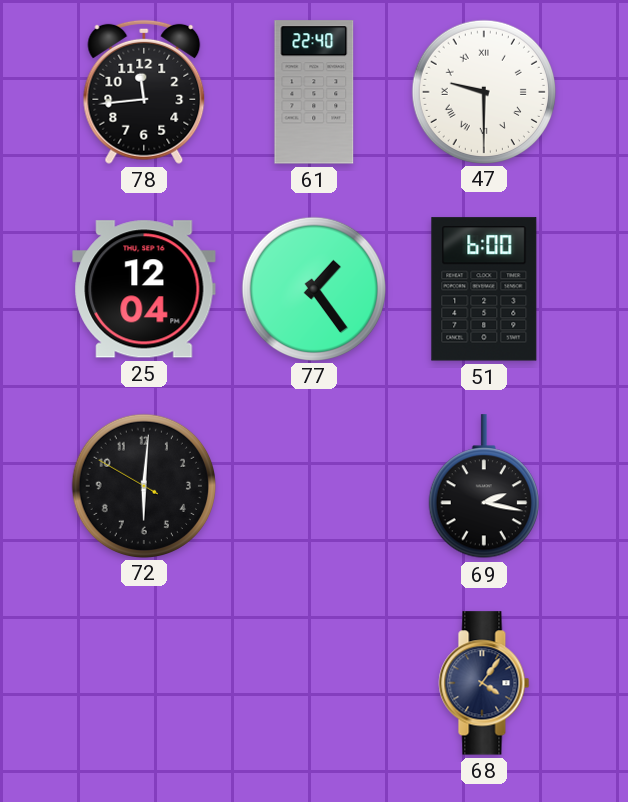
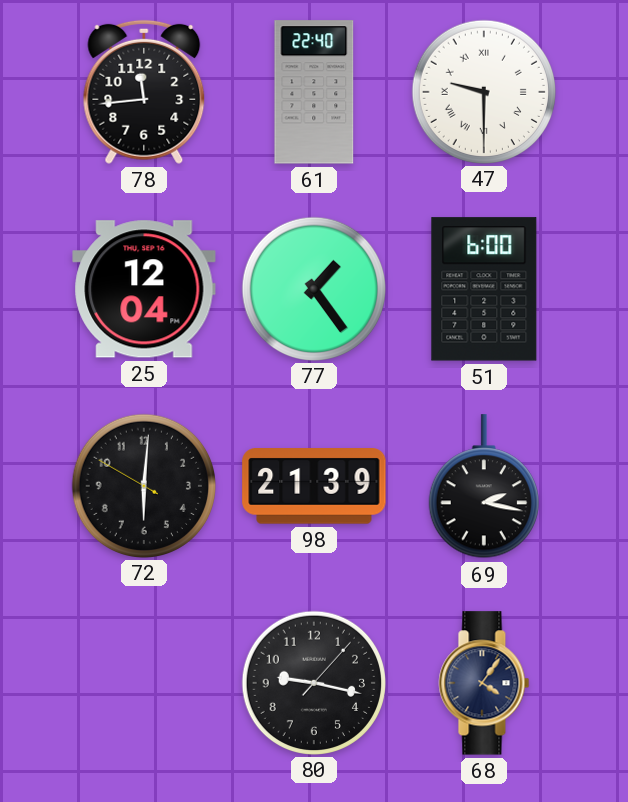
98: none -> 21:39
80: none -> 9:17
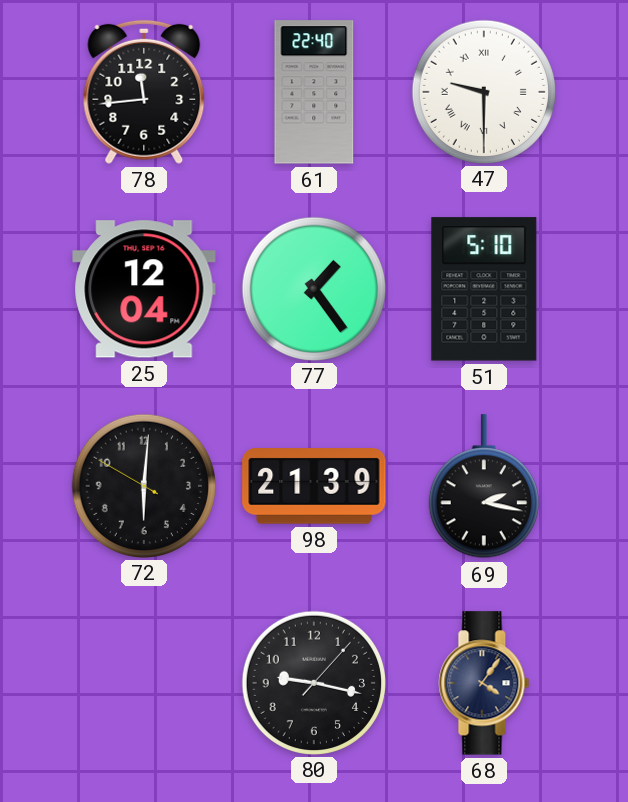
51: 6:00 -> 5:10
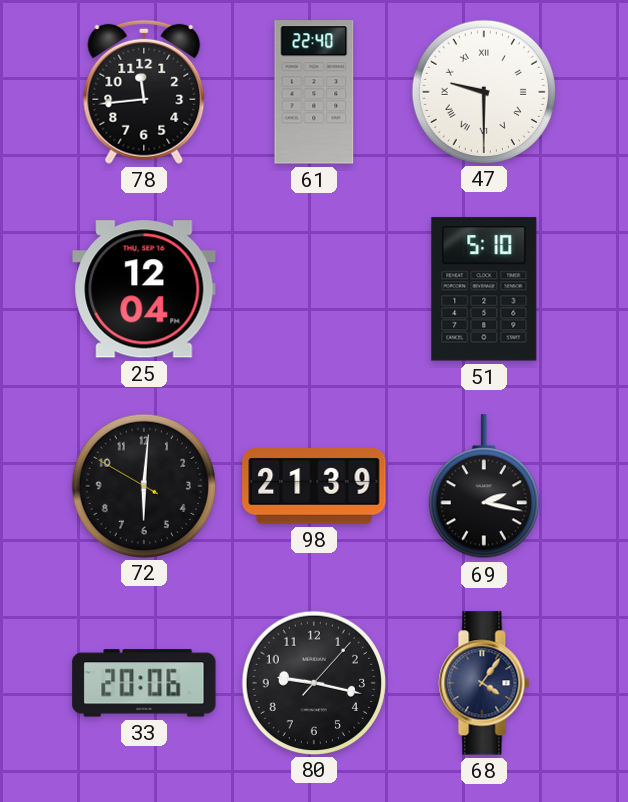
77: 1:24 -> none
33: none -> 20:06
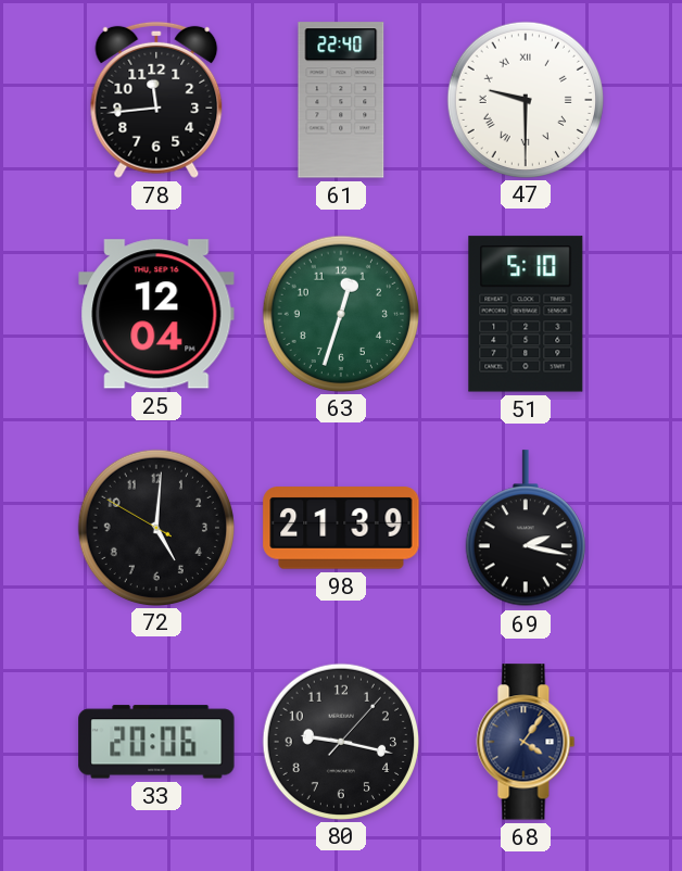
63: none -> 12:33
72: 6:00 -> 5:00
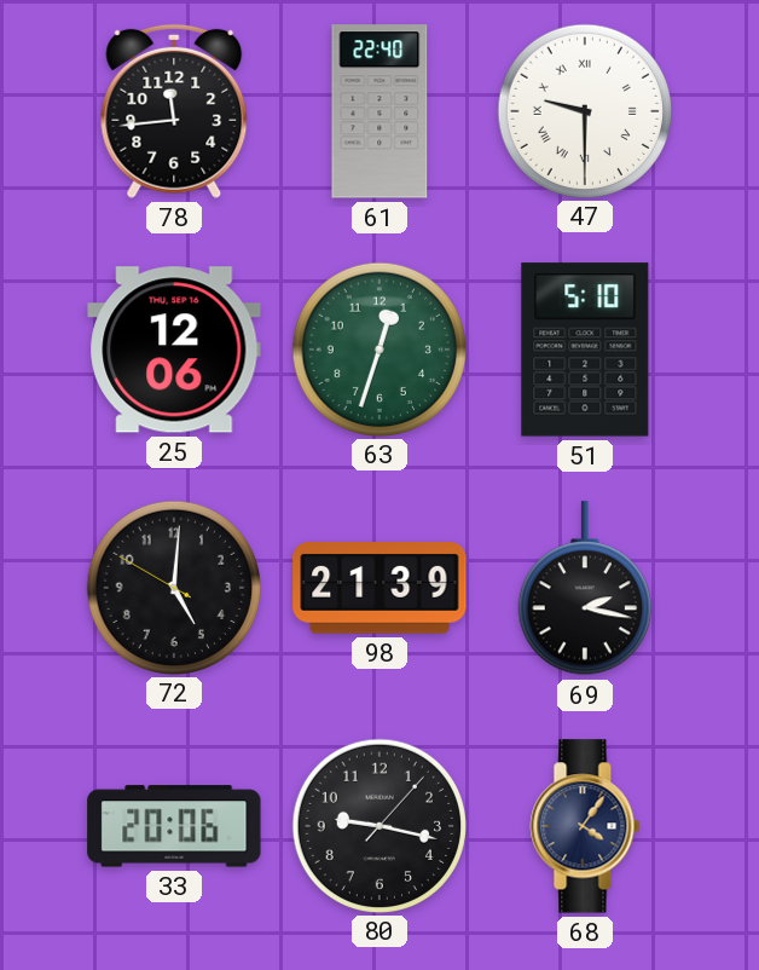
25: 12:04 -> 12:06
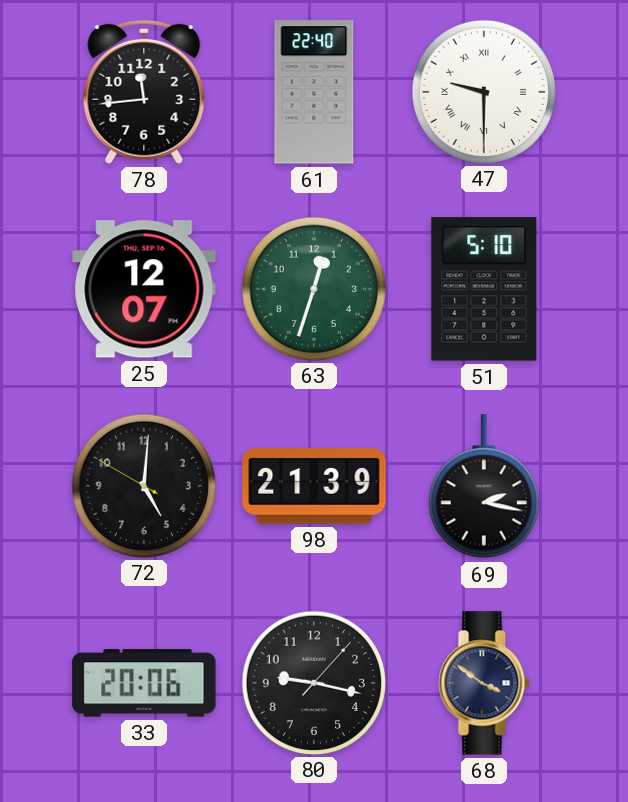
25: 12:06 -> 12:07
68: 4:06 -> 3:51
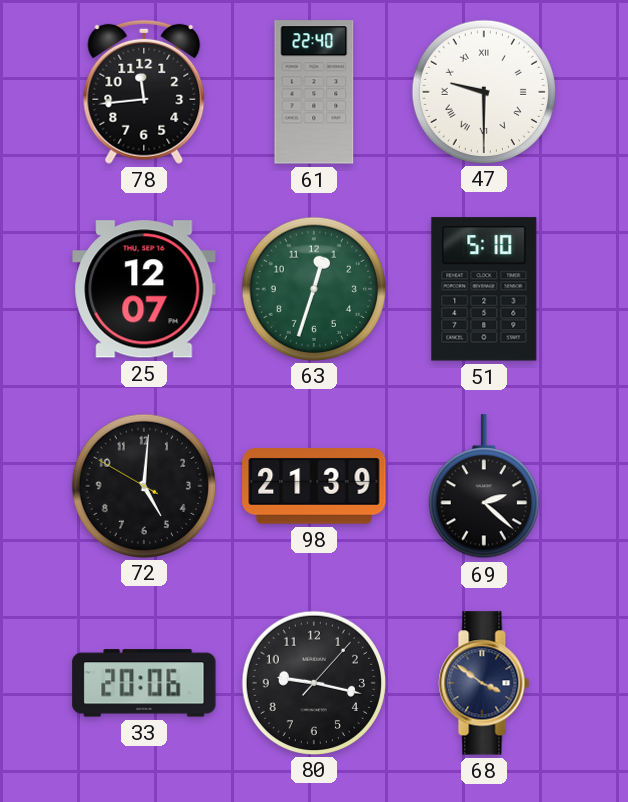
69: 2:17 -> 2:22
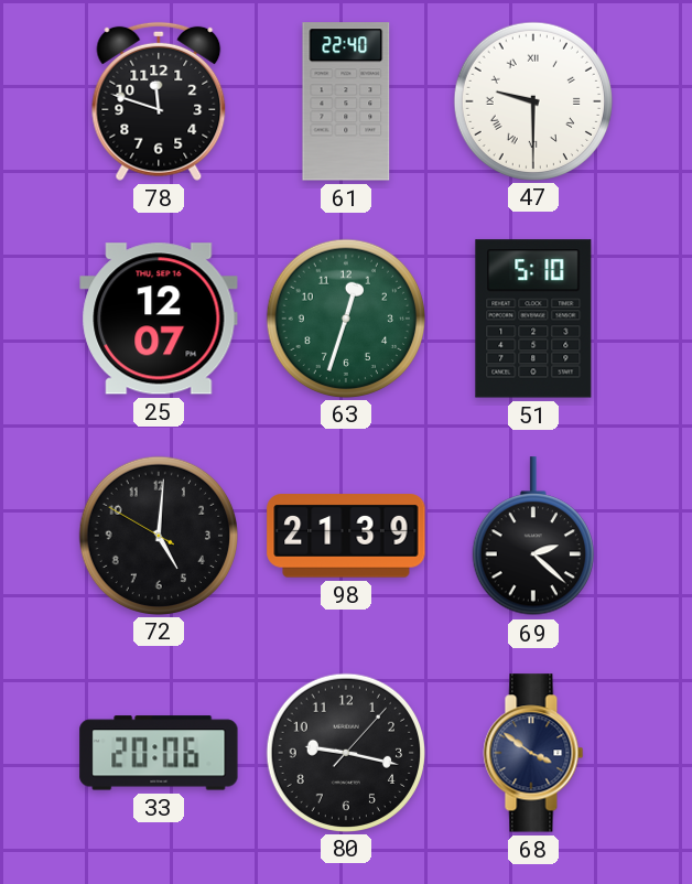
78: 11:44 -> 11:48
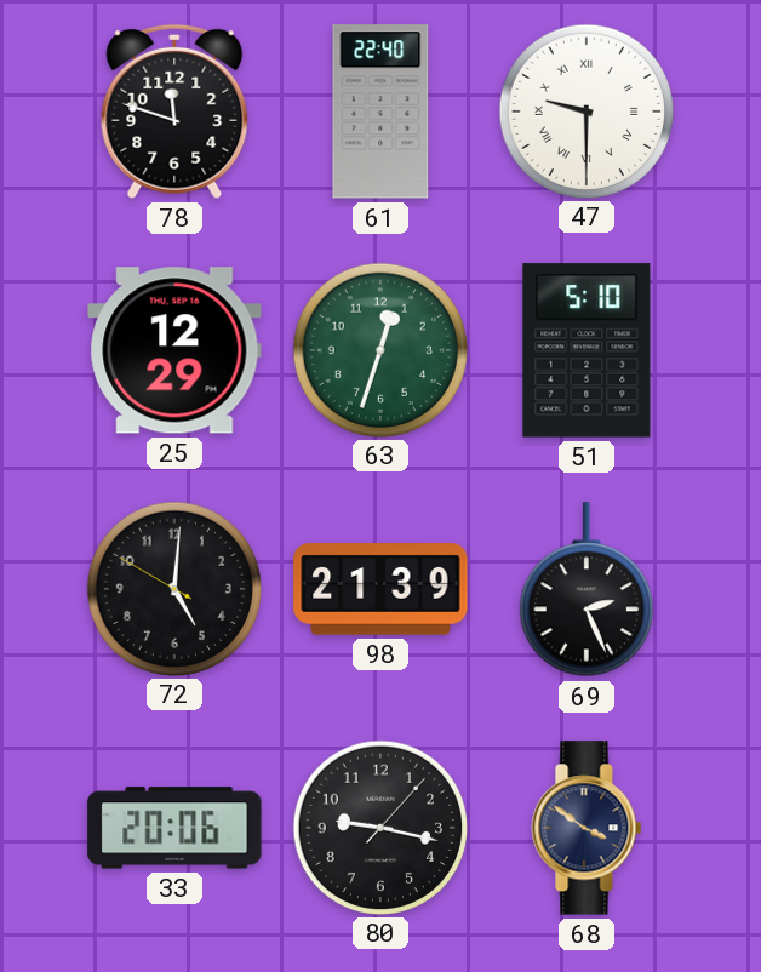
25: 12:07 -> 12:29
69: 2:22 -> 2:26
